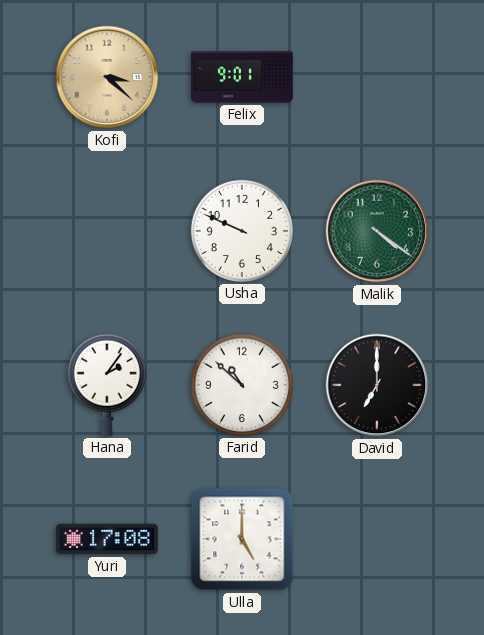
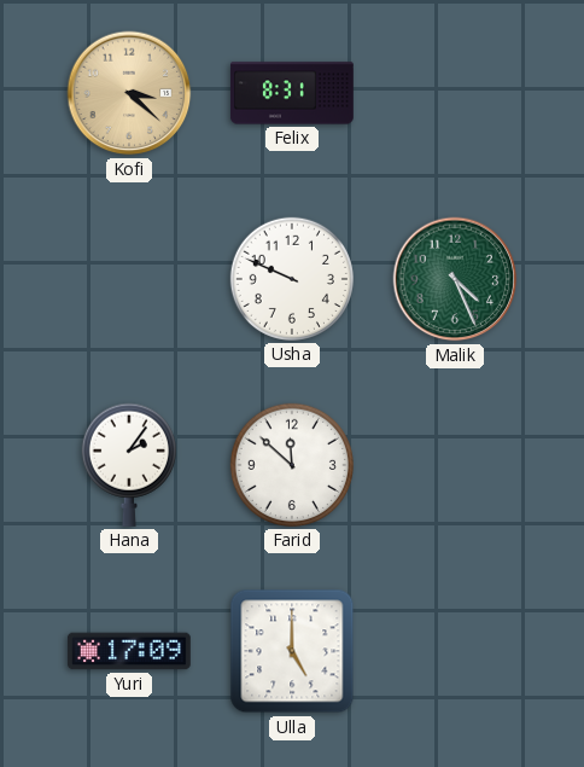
Felix: 9:01 -> 8:31
Malik: 4:21 -> 4:26
Farid: 10:52 -> 11:52
David: 7:00 -> none
Yuri: 17:08 -> 17:09
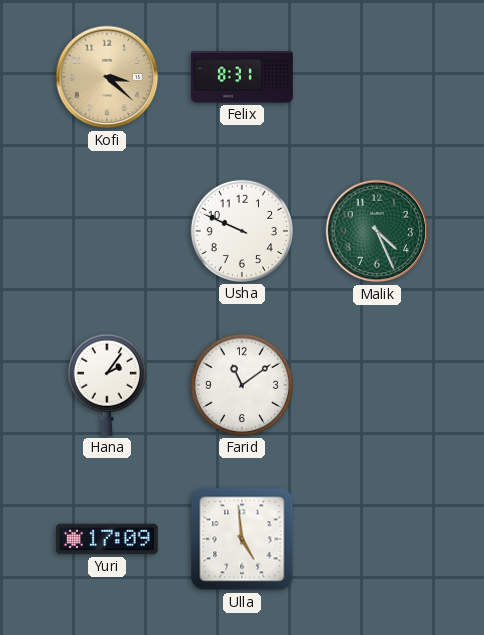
Farid: 11:52 -> 11:09
Ulla: 5:00 -> 4:59
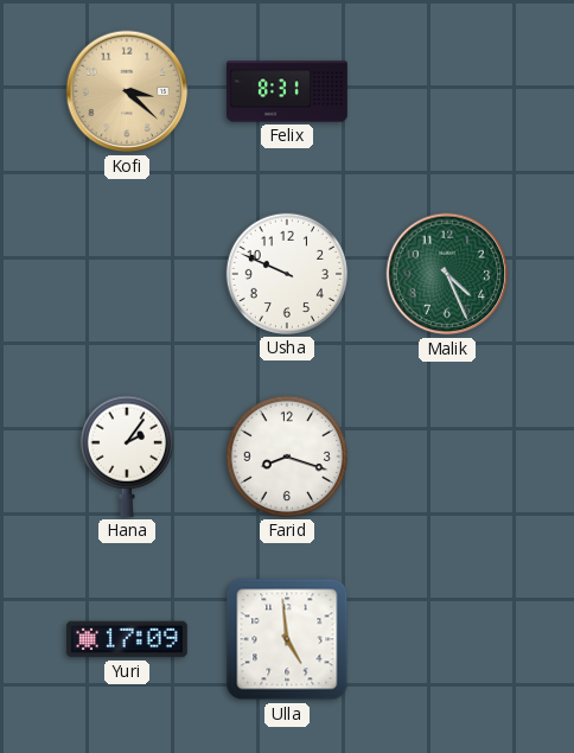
Farid: 11:09 -> 8:18
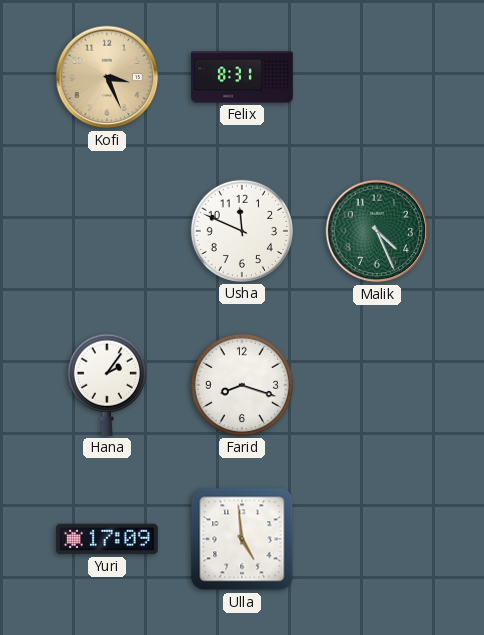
Kofi: 3:22 -> 3:26
Usha: 9:49 -> 11:49
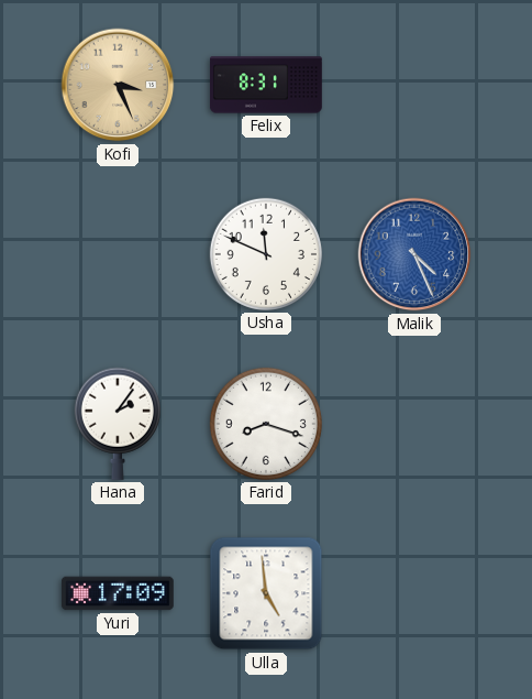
Malik dial: green -> blue
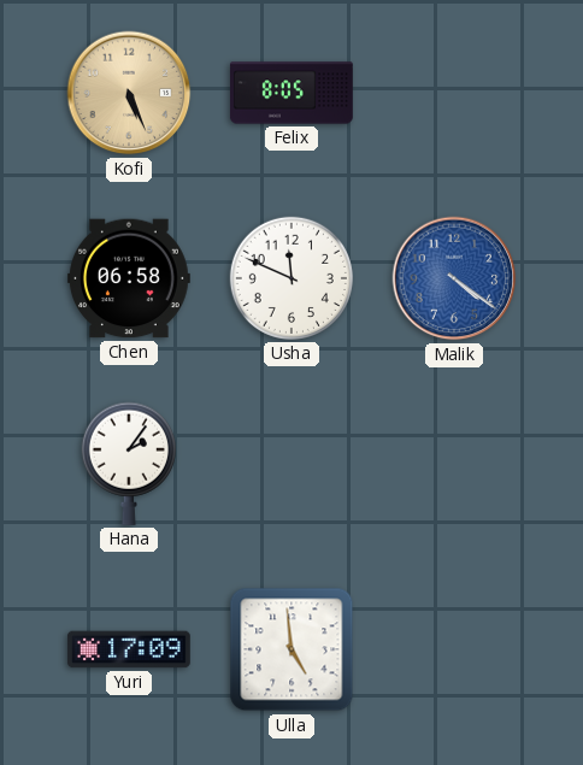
Kofi: 3:26 -> 5:26
Felix: 8:31 -> 8:05
Chen: none -> 06:58
Malik: 4:26 -> 4:21
Farid: 8:18 -> none
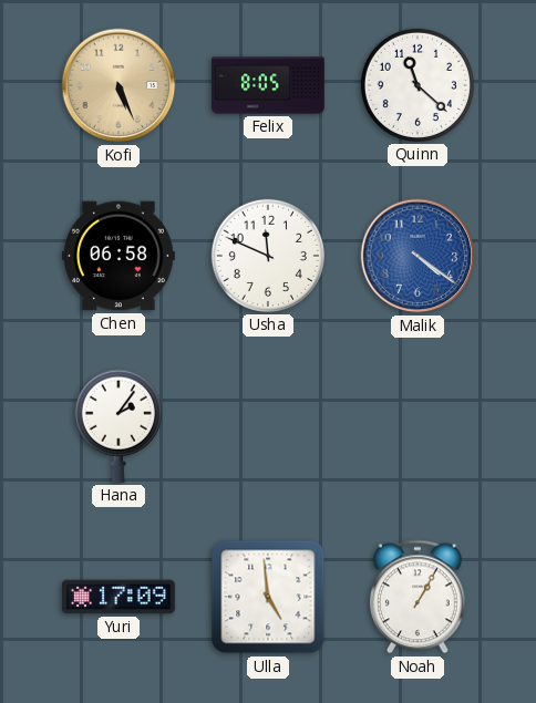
Quinn: none -> 11:22
Noah: none -> 1:05
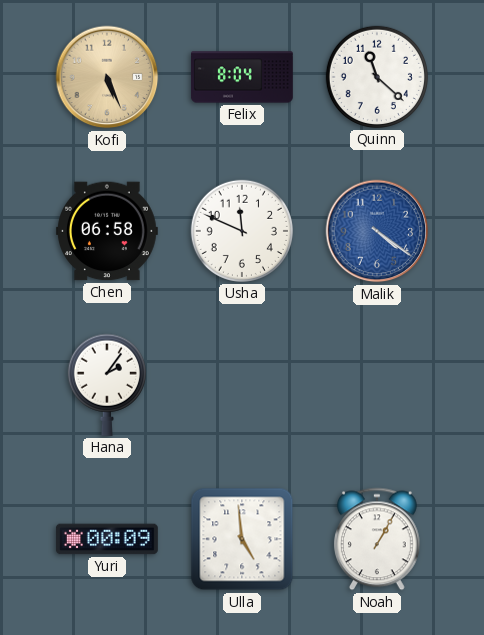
Felix: 8:05 -> 8:04
Yuri: 17:09 -> 00:09
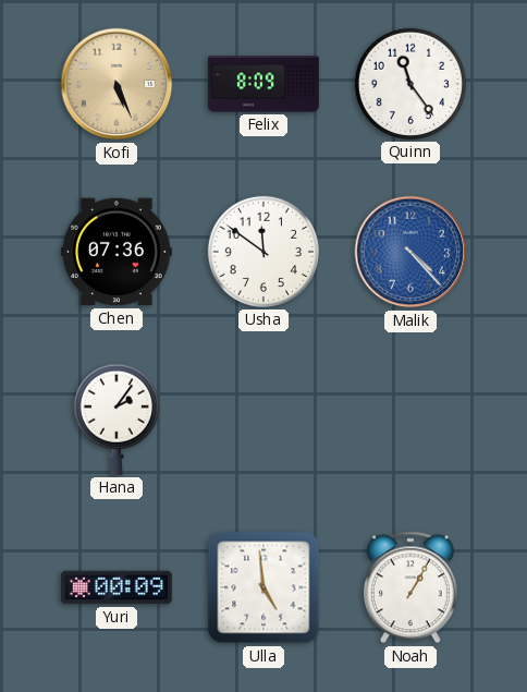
Felix: 8:04 -> 8:09
Quinn: 11:22 -> 11:24
Chen: 06:58 -> 07:36
Usha: 11:49 -> 11:51
Malik: 4:21 -> 4:23
